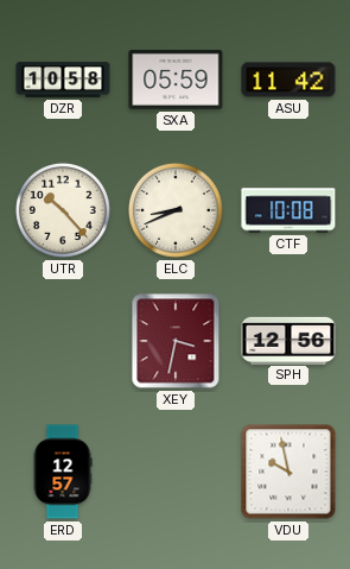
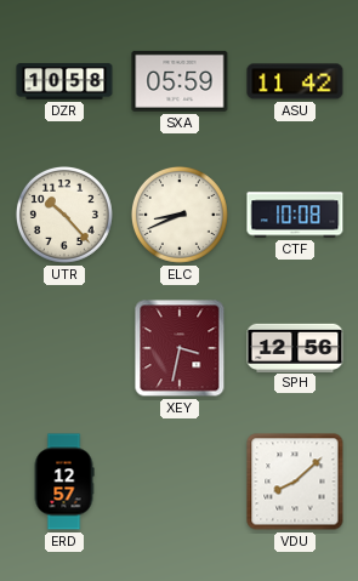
VDU: 9:58 -> 8:08
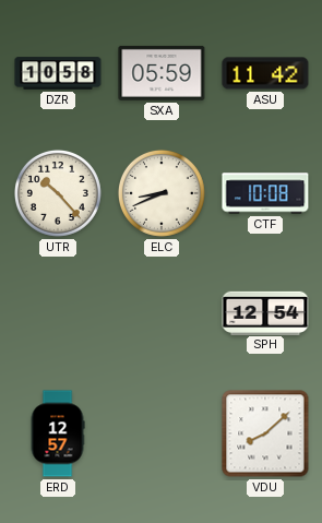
XEY: 3:32 -> none
SPH: 12:56 -> 12:54
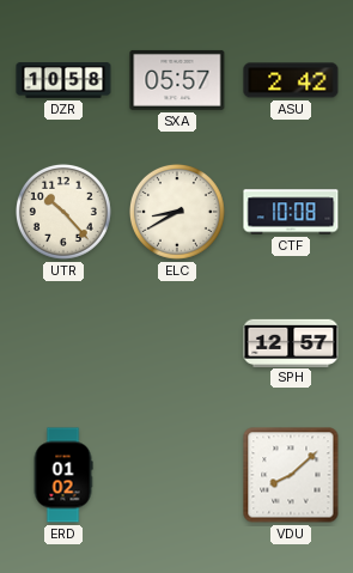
SXA: 05:59 -> 05:57
ASU: 11:42 -> 2:42
ELC: 8:41 -> 8:40
SPH: 12:54 -> 12:57
ERD: 12:57 -> 01:02
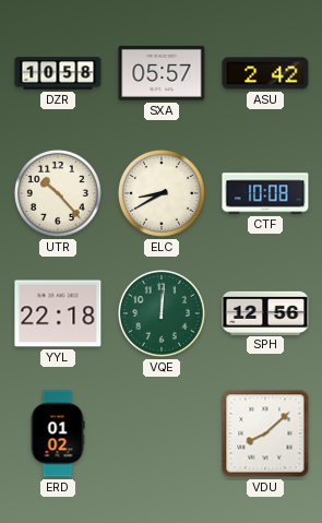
YYL: none -> 22:18
VQE: none -> 12:01
SPH: 12:57 -> 12:56
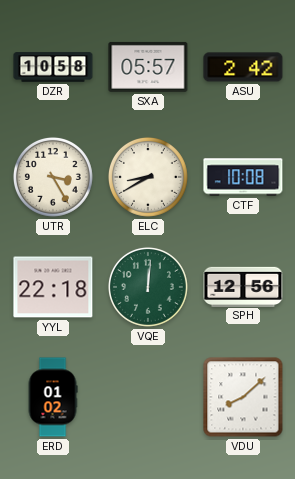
UTR: 10:23 -> 3:25
